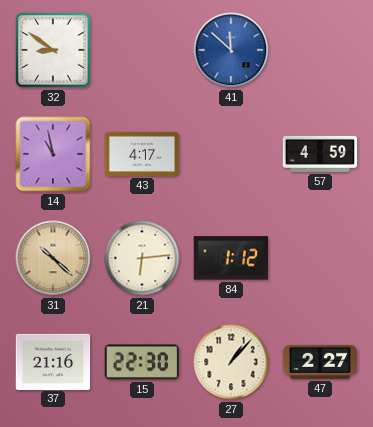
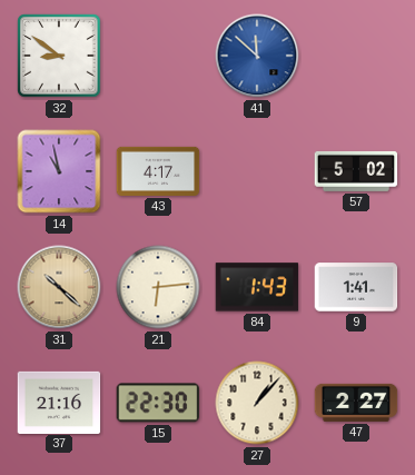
57: 4:59 -> 5:02
84: 1:12 -> 1:43
9: none -> 1:41
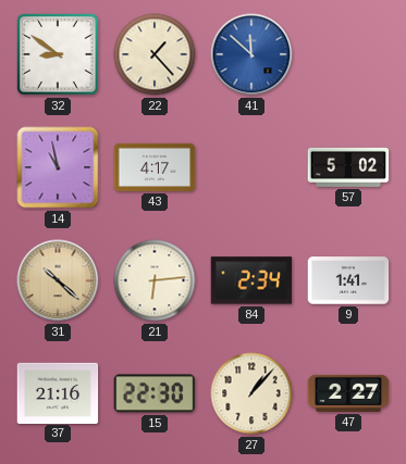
22: none -> 1:23
84: 1:43 -> 2:34
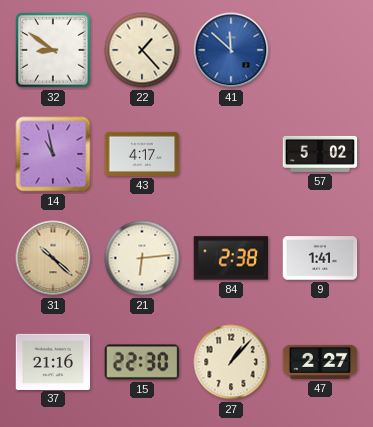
84: 2:34 -> 2:38
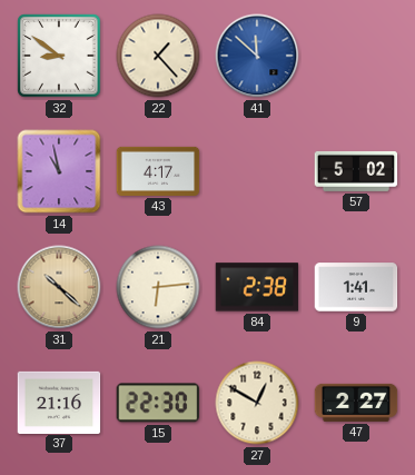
27: 1:07 -> 12:50
